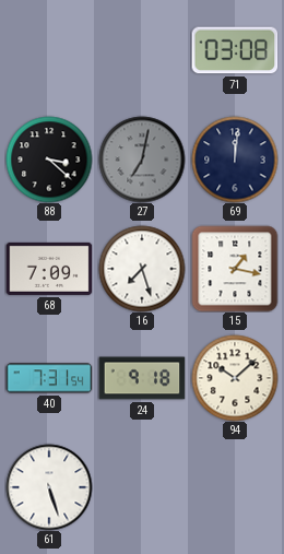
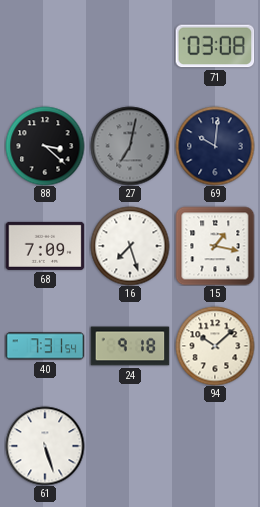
69: 12:01 -> 10:01
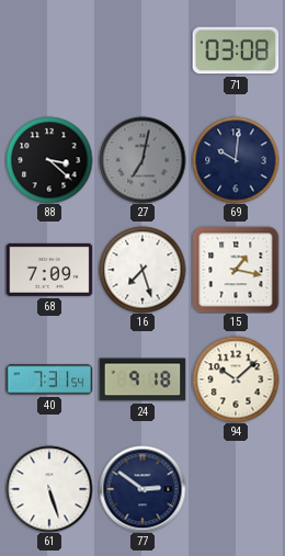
77: none -> 2:51
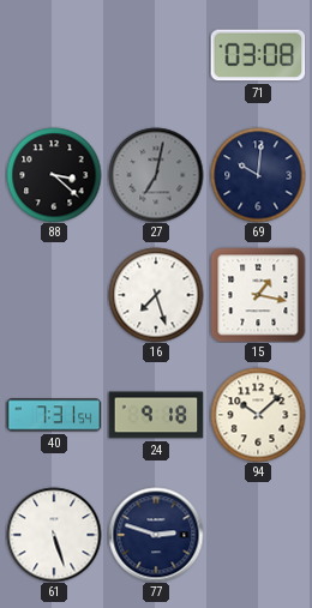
68: 7:09 -> none
77: 2:51 -> 2:48
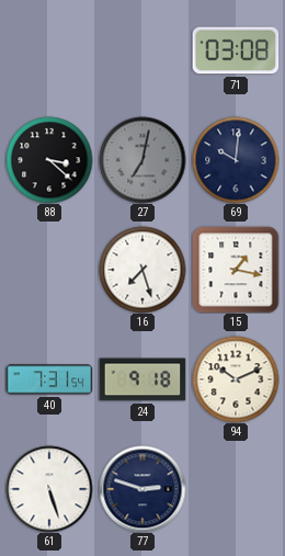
94: 10:08 -> 10:11
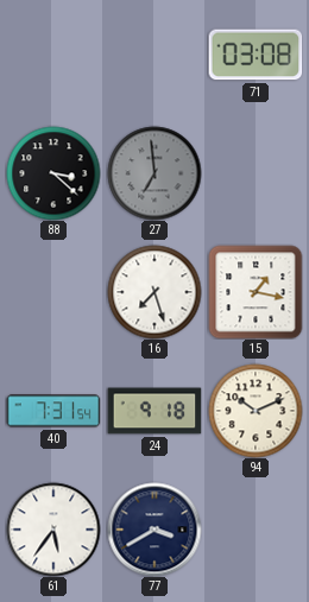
27: 7:02 -> 6:59
69: 10:01 -> none
61: 5:27 -> 5:36
77: 2:48 -> 3:40
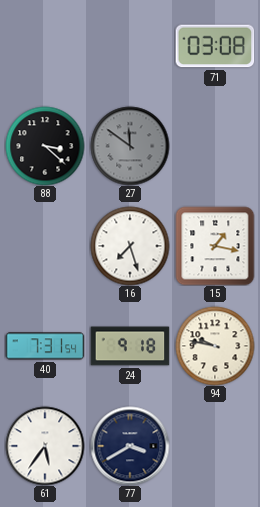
27: 6:59 -> 11:51
94: 10:11 -> 9:47
